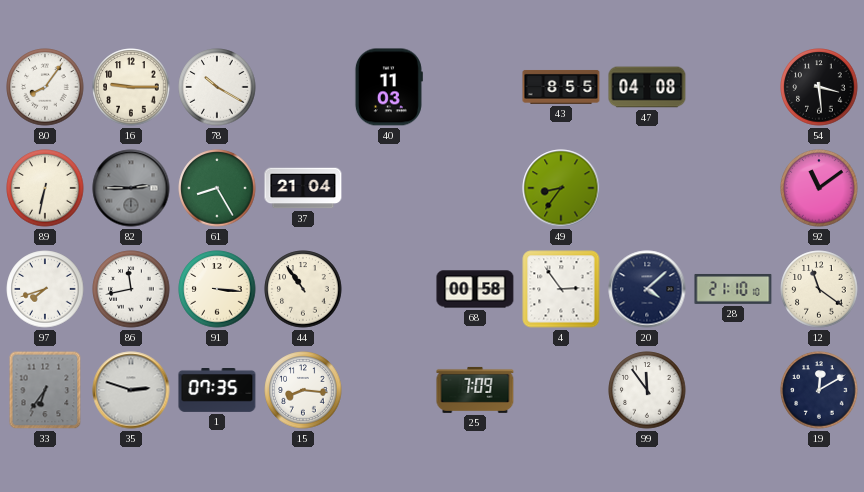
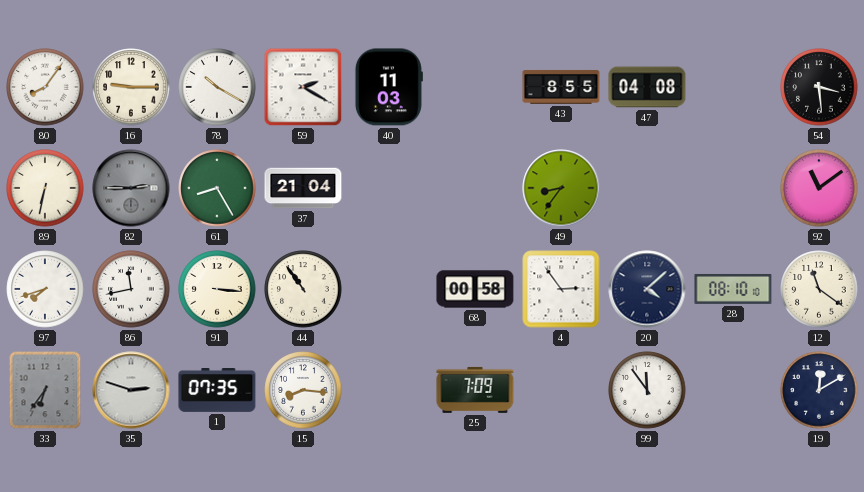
59: none -> 2:20
28: 21:10 -> 08:10
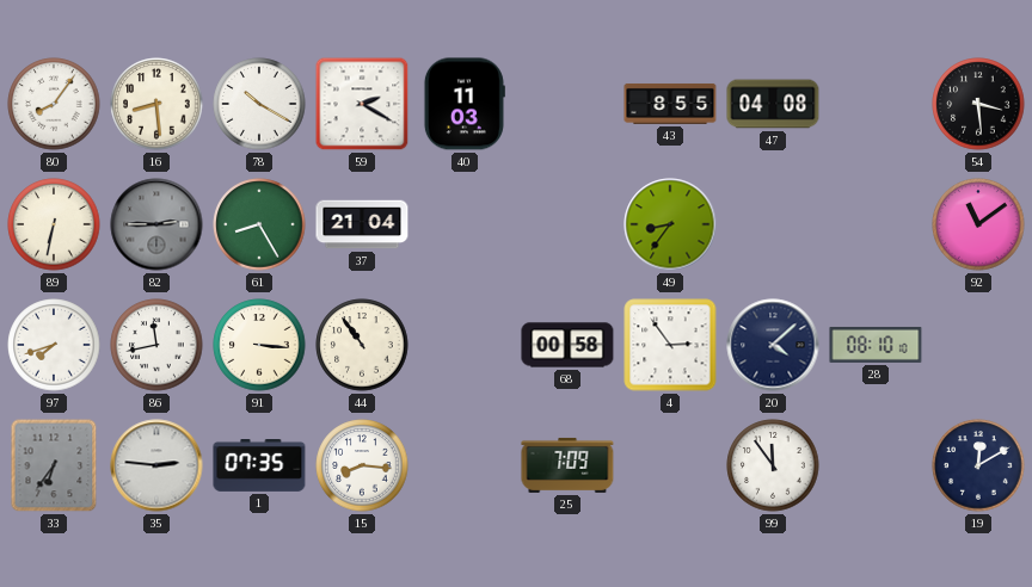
16: 9:15 -> 8:29
12: 11:21 -> none
35: 2:48 -> 2:46
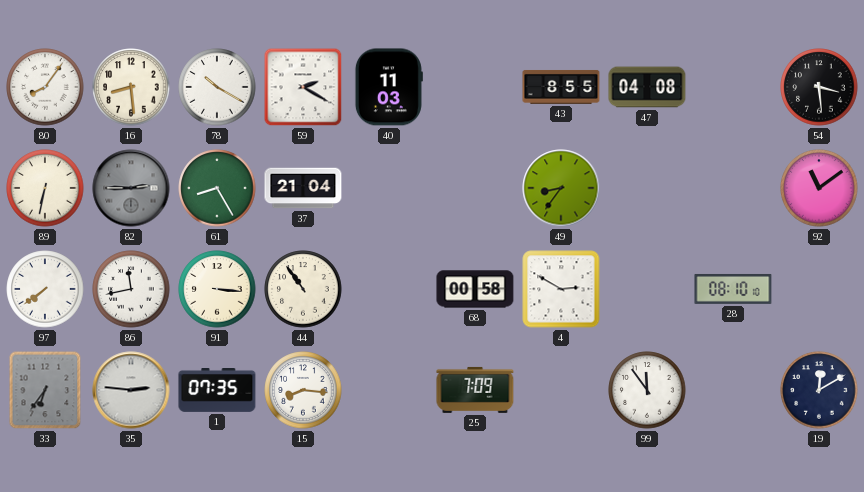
97: 7:42 -> 7:39
4: 2:54 -> 2:50
20: 4:08 -> none
